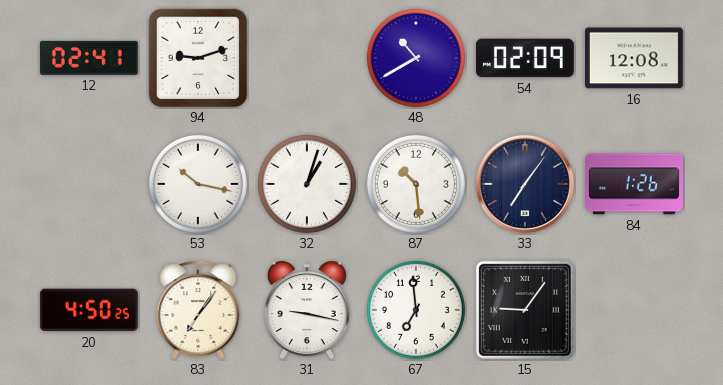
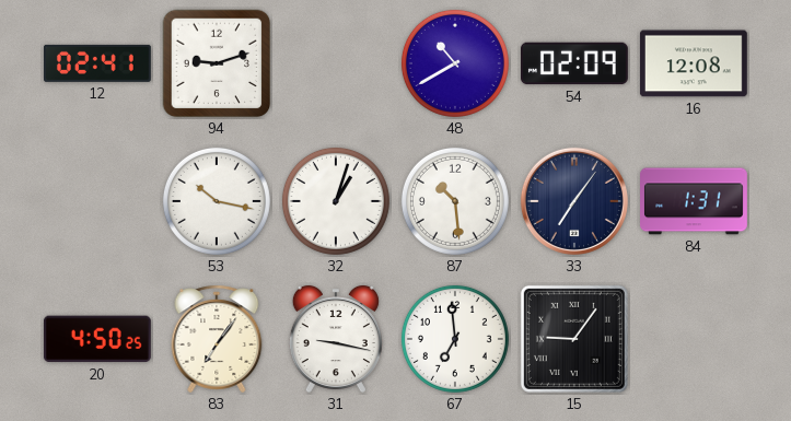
84: 1:26 -> 1:31
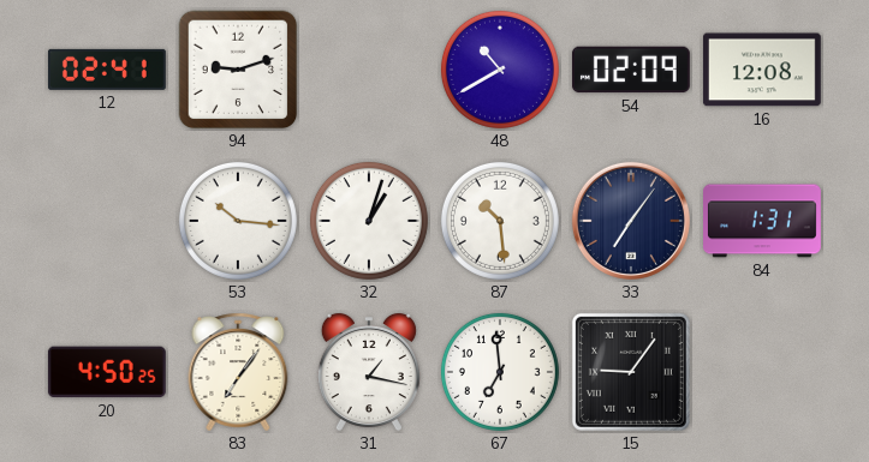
53: 10:17 -> 10:16
31: 9:17 -> 1:17
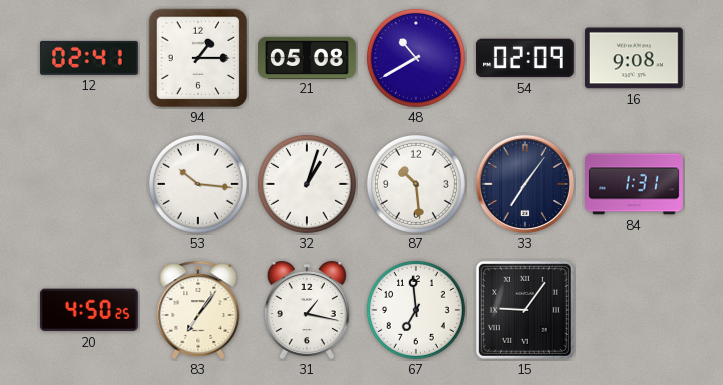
94: 9:12 -> 1:15
21: none -> 05:08
16: 12:08 -> 9:08
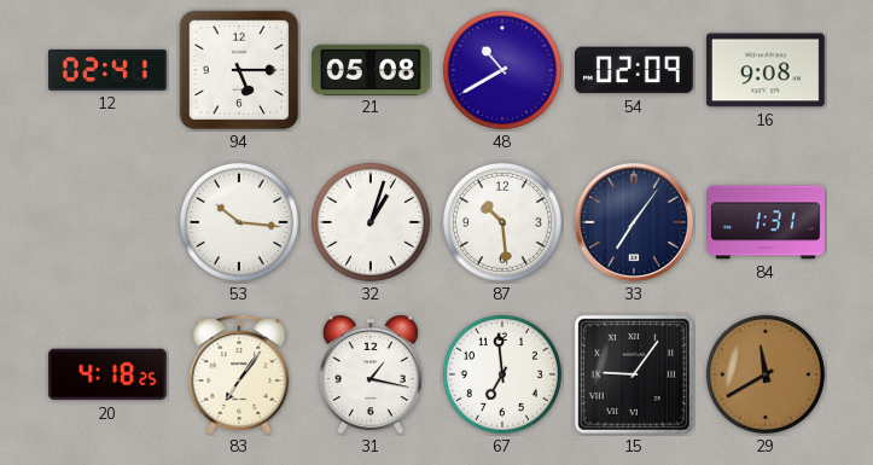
94: 1:15 -> 5:15
20: 4:50 -> 4:18
29: none -> 11:40
